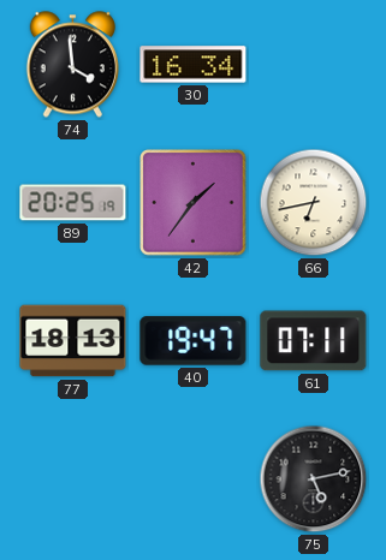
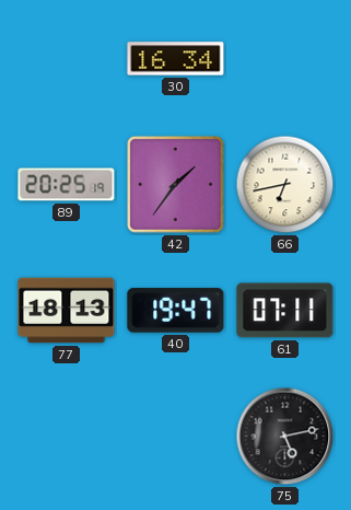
74: 3:59 -> none
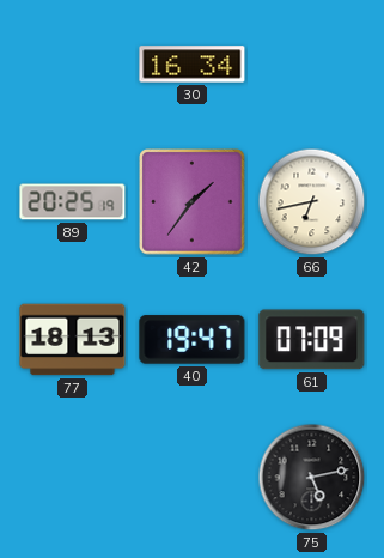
61: 07:11 -> 07:09
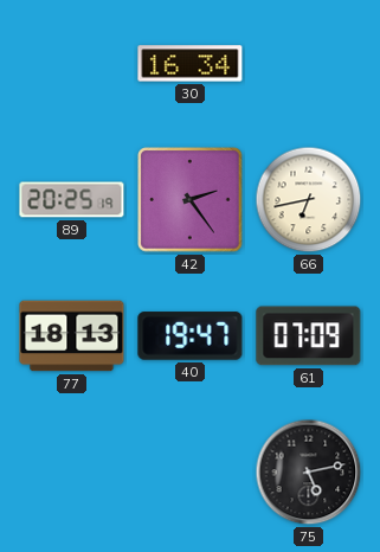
42: 1:36 -> 2:24
